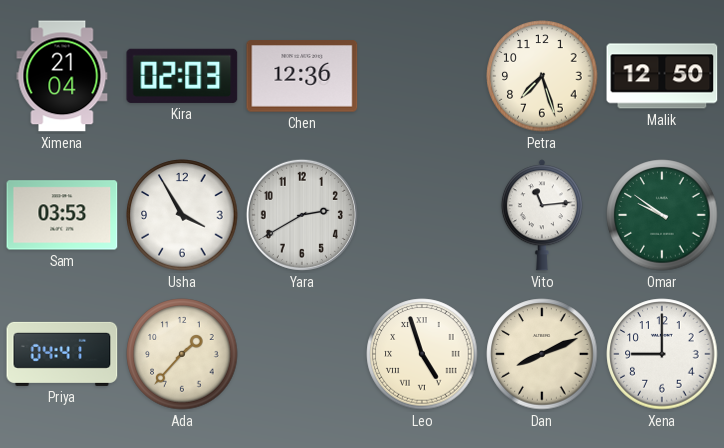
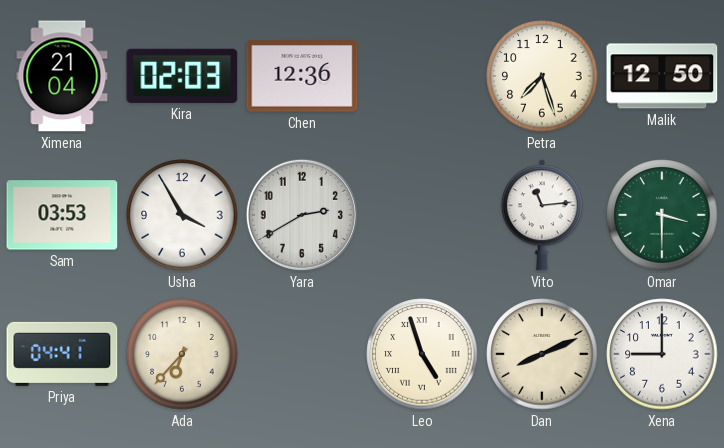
Omar: 9:51 -> 3:30
Ada: 1:37 -> 6:37
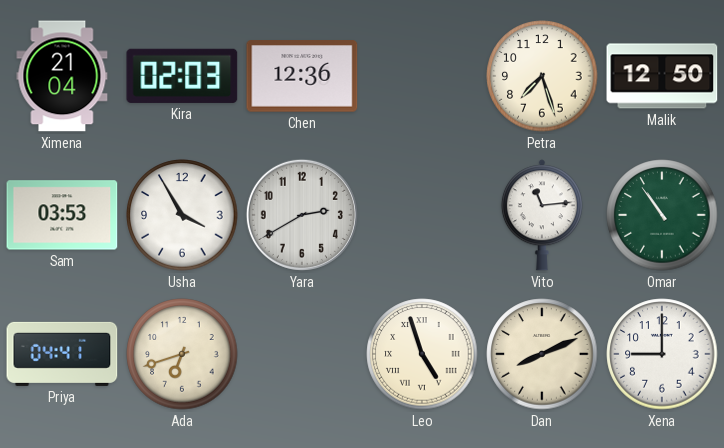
Omar: 3:30 -> 10:54
Ada: 6:37 -> 6:42
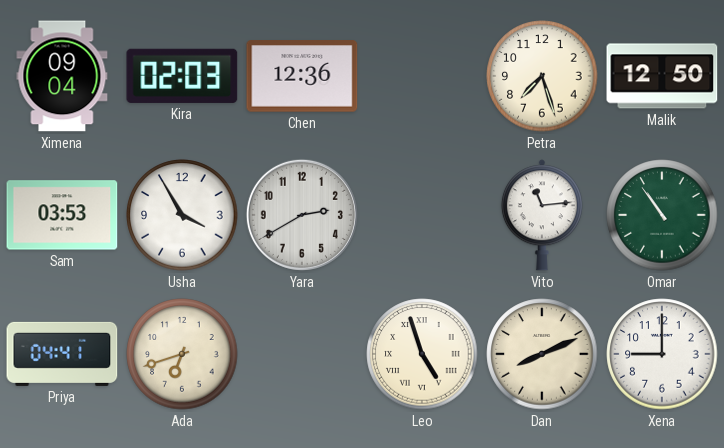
Ximena: 21:04 -> 09:04
